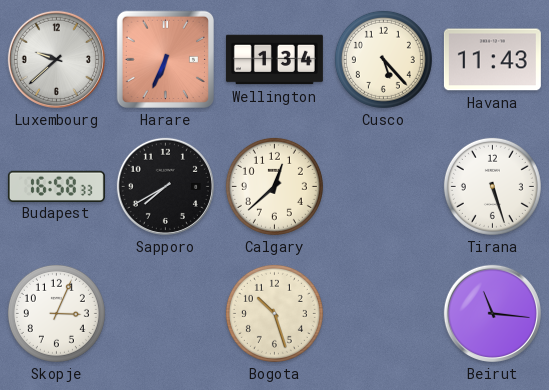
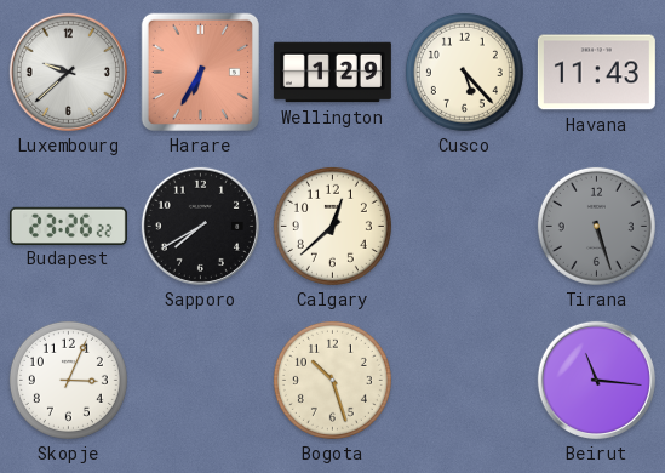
Harare: 6:34 -> 6:35
Wellington: 1:34 -> 1:29
Budapest: 16:58 -> 23:26
Tirana dial: white -> grey
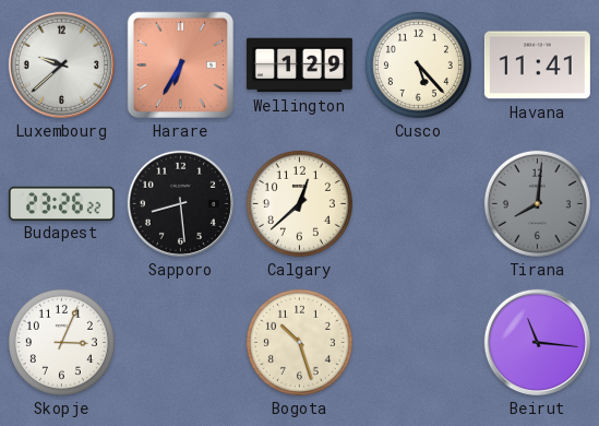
Havana: 11:43 -> 11:41
Sapporo: 7:40 -> 8:29
Tirana: 5:27 -> 8:01
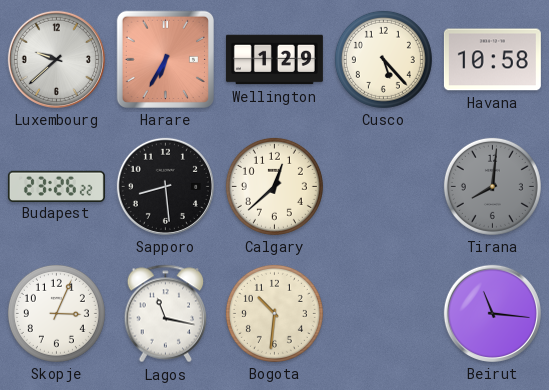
Havana: 11:41 -> 10:58
Lagos: none -> 11:17
Bogota: 10:27 -> 10:31
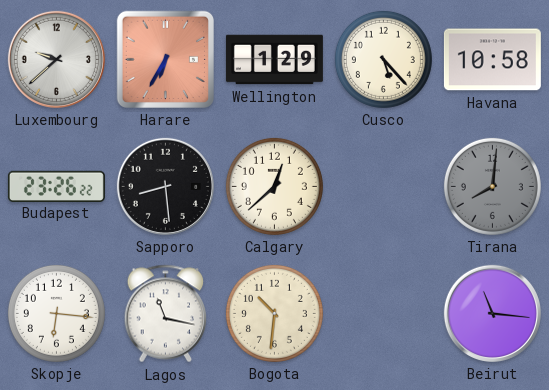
Skopje: 3:04 -> 6:16
